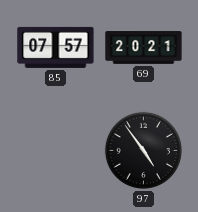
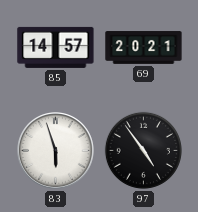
85: 07:57 -> 14:57
83: none -> 5:57
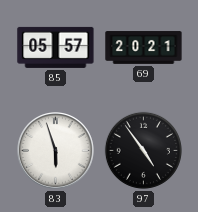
85: 14:57 -> 05:57
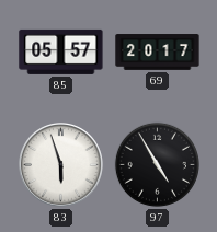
69: 20:21 -> 20:17
97: 4:54 -> 4:55
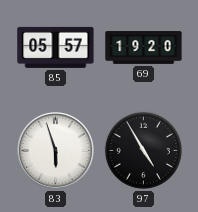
69: 20:17 -> 19:20
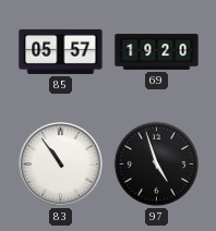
83: 5:57 -> 10:54
97: 4:55 -> 4:57
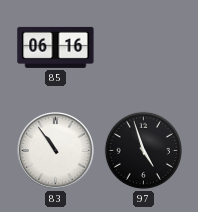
85: 05:57 -> 06:16
69: 19:20 -> none
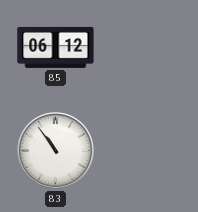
85: 06:16 -> 06:12
97: 4:57 -> none
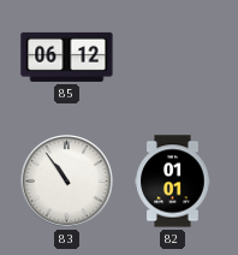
82: none -> 01:01
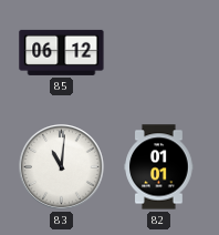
83: 10:54 -> 11:01
